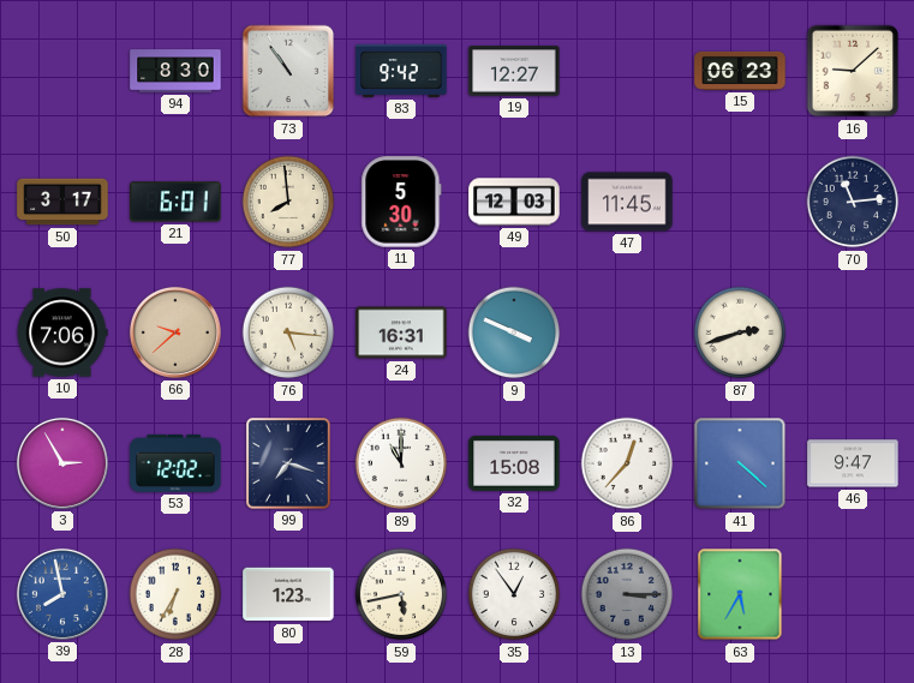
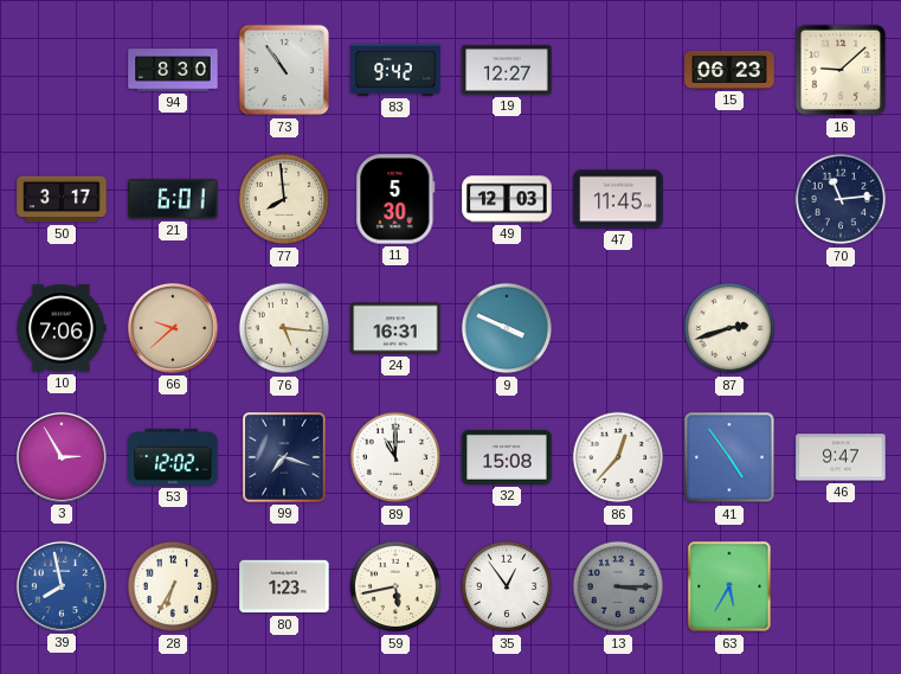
41: 4:22 -> 4:54
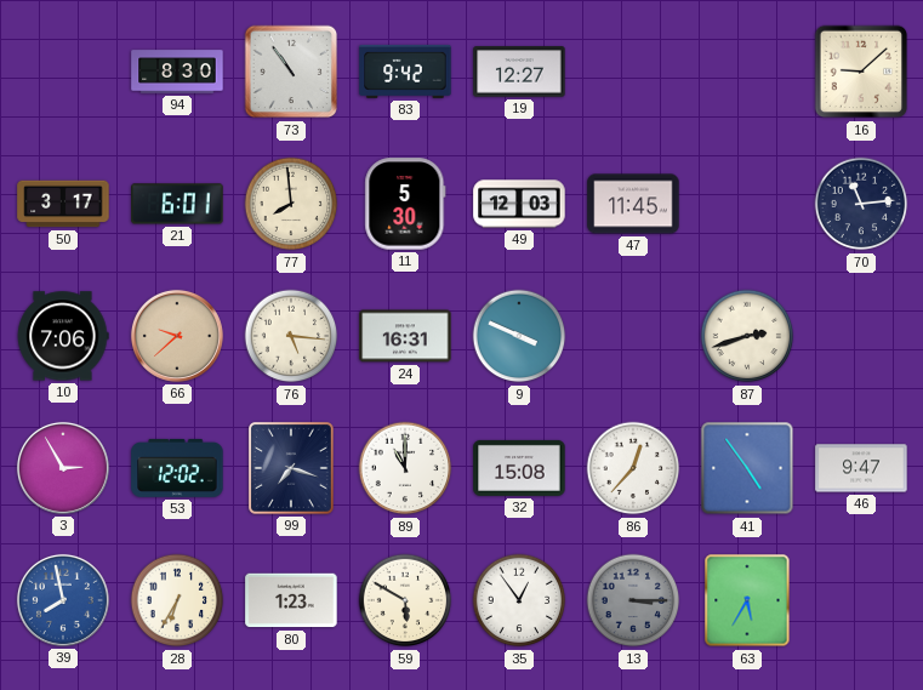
15: 06:23 -> none
59: 5:43 -> 5:50
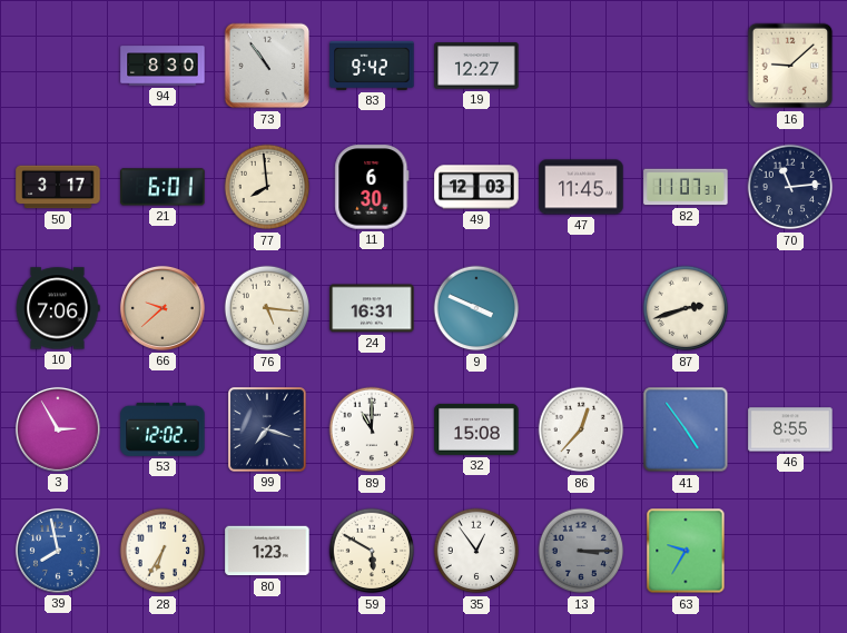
11: 5:30 -> 6:30
82: none -> 11:07
46: 9:47 -> 8:55
63: 5:35 -> 9:35
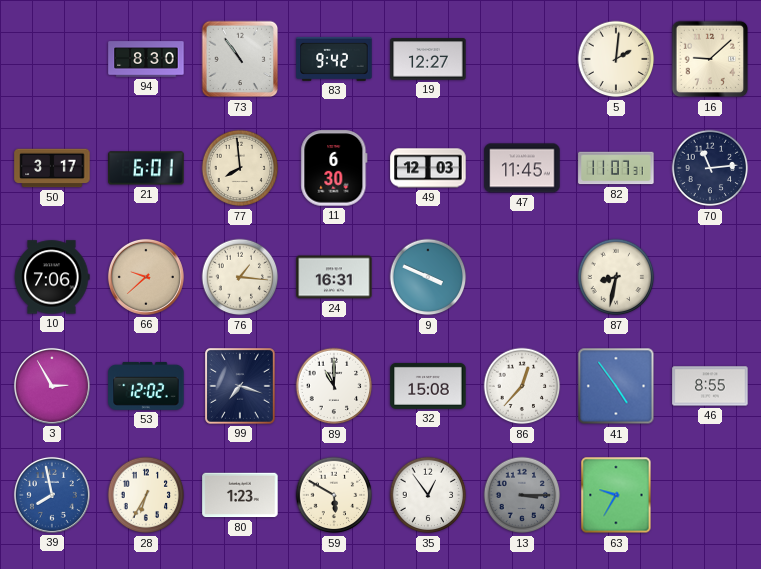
5: none -> 2:01
76: 5:16 -> 1:16
87: 2:42 -> 8:32
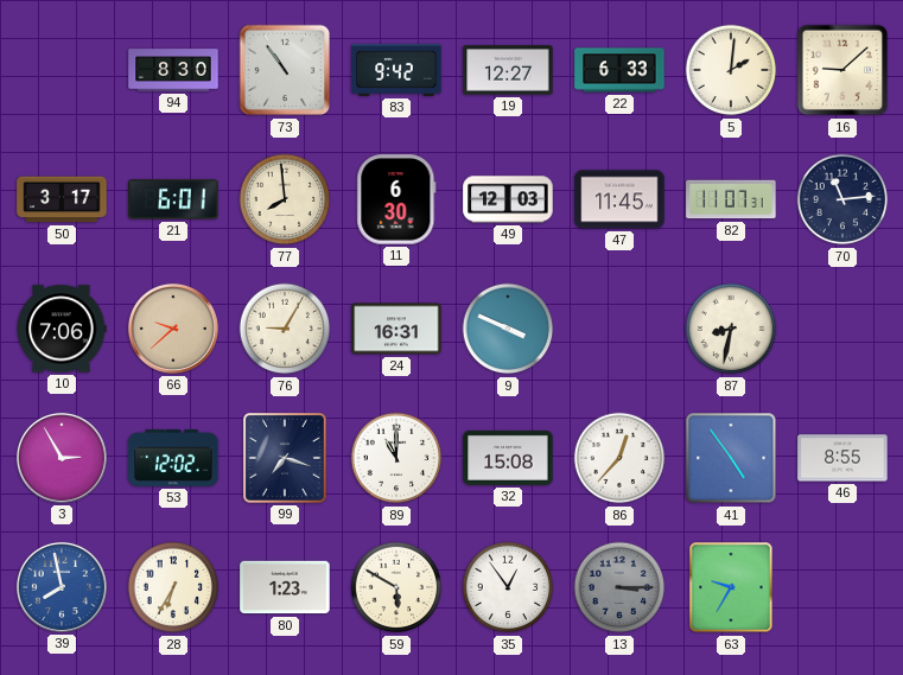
22: none -> 6:33
76: 1:16 -> 9:05
